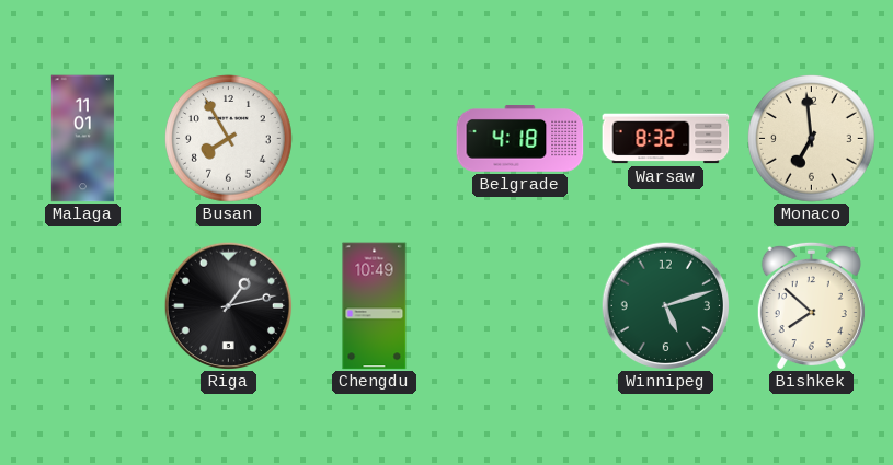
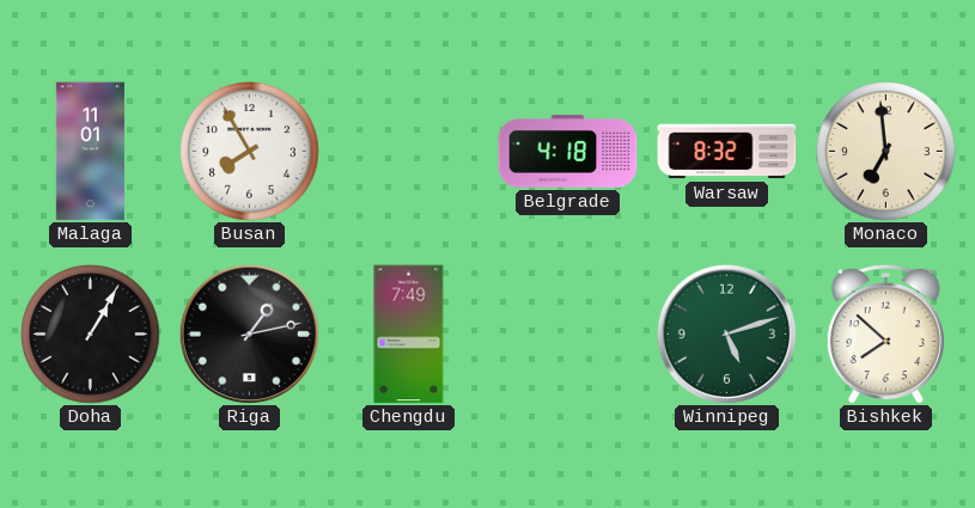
Doha: none -> 1:05
Chengdu: 10:49 -> 7:49
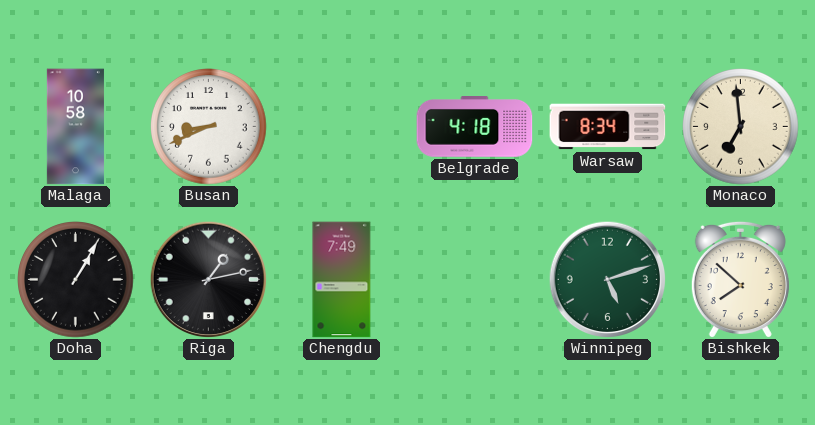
Malaga: 11:01 -> 10:58
Busan: 7:55 -> 8:41
Warsaw: 8:32 -> 8:34
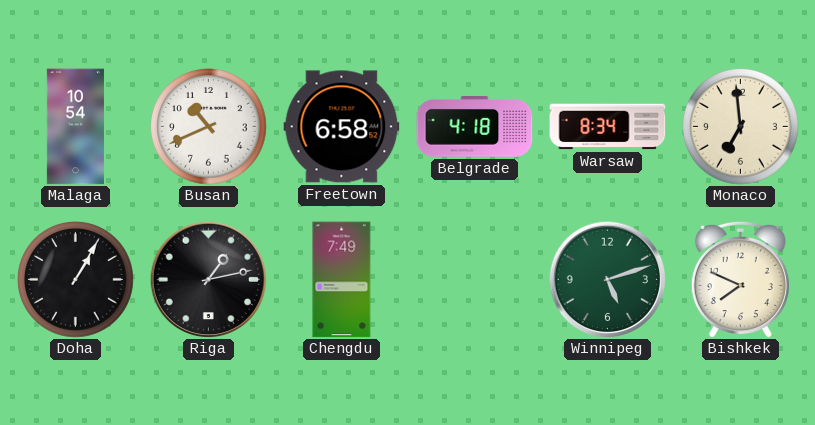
Malaga: 10:58 -> 10:54
Busan: 8:41 -> 10:41
Freetown: none -> 6:58
Bishkek: 7:52 -> 7:49
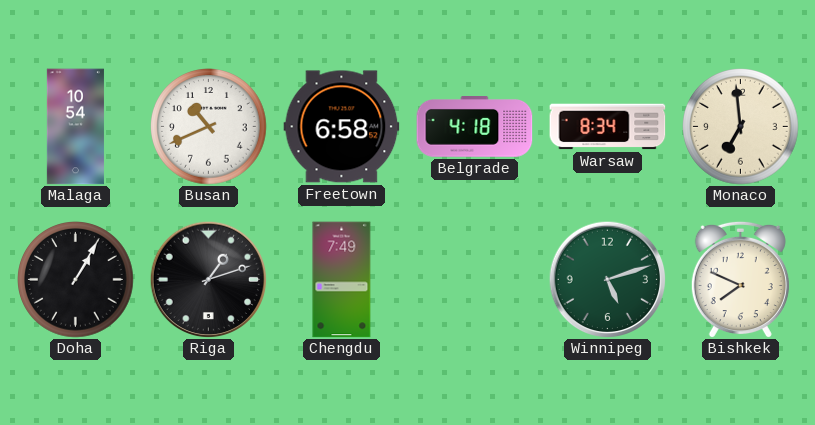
Riga: 1:13 -> 1:12
